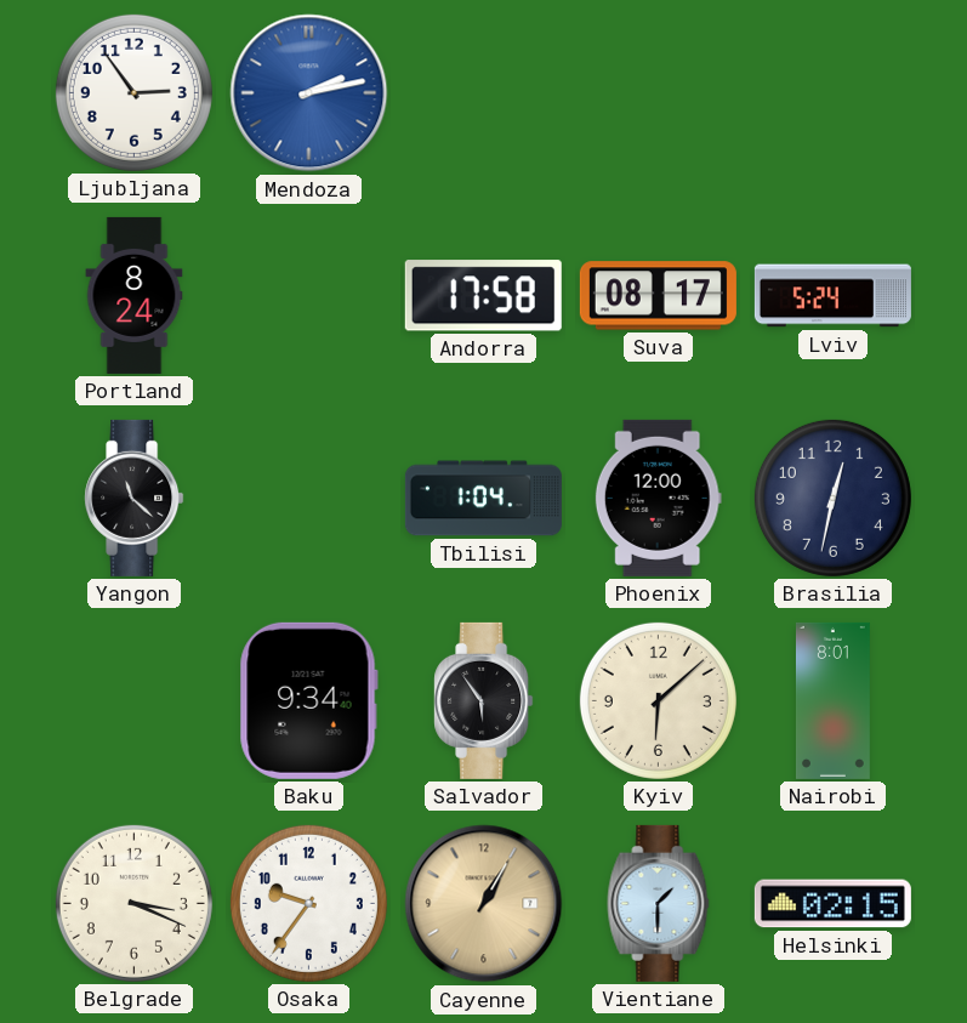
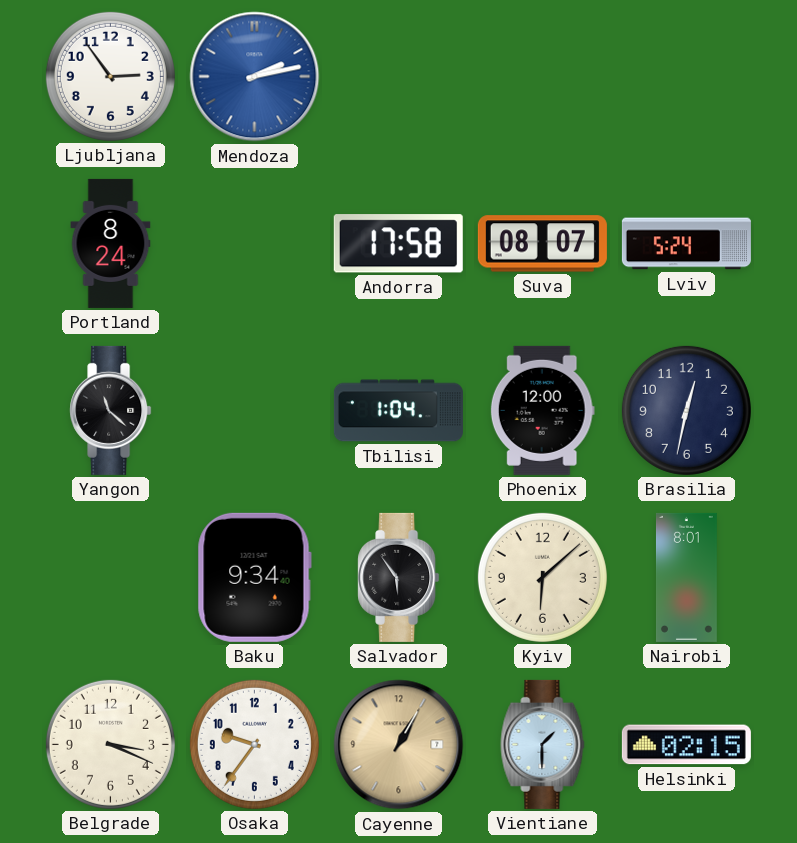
Suva: 08:17 -> 08:07
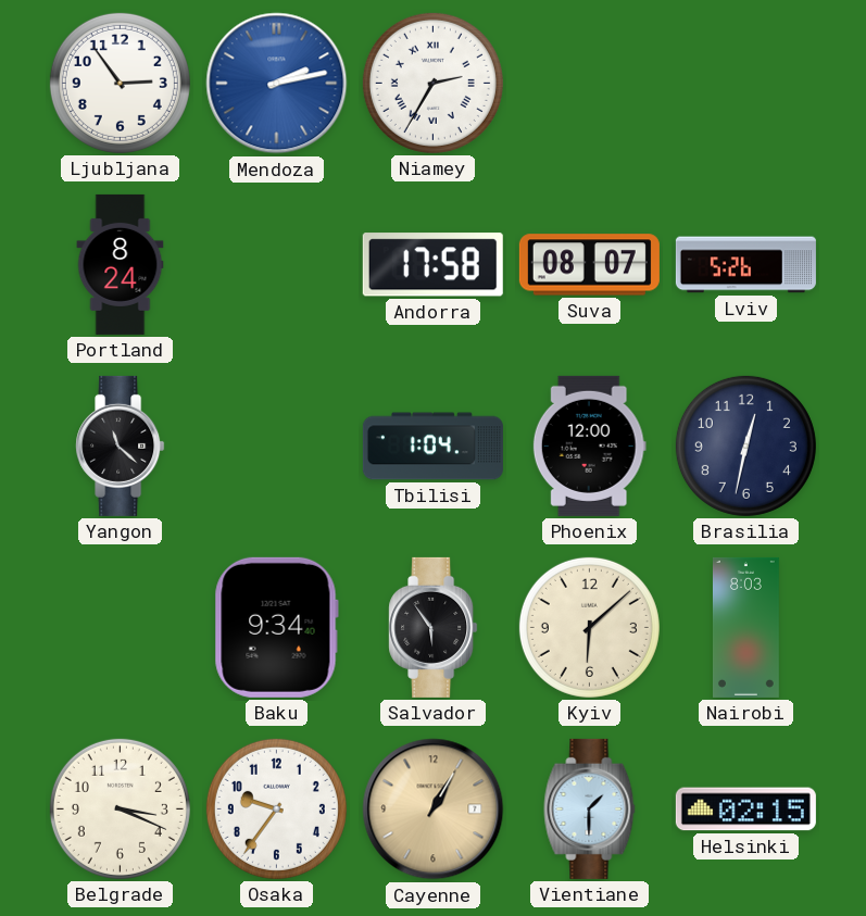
Niamey: none -> 2:35
Lviv: 5:24 -> 5:26
Nairobi: 8:01 -> 8:03
